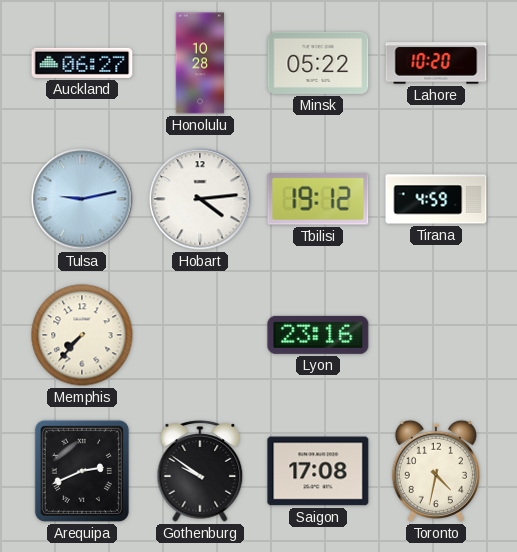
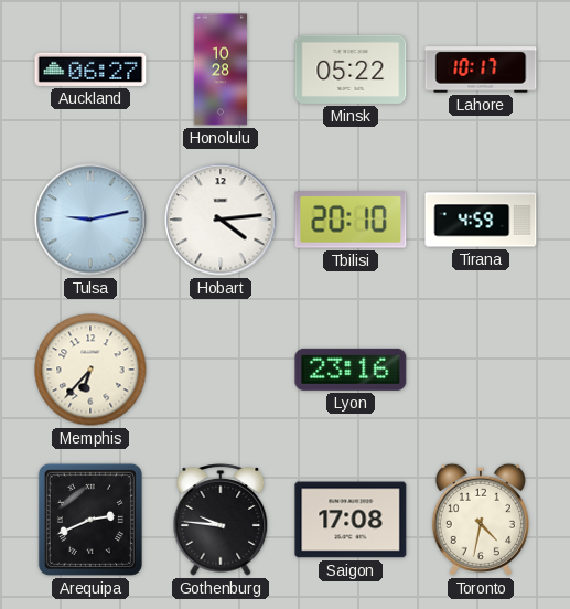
Lahore: 10:20 -> 10:17
Tbilisi: 19:12 -> 20:10
Memphis: 7:37 -> 6:37
Gothenburg: 9:51 -> 9:46
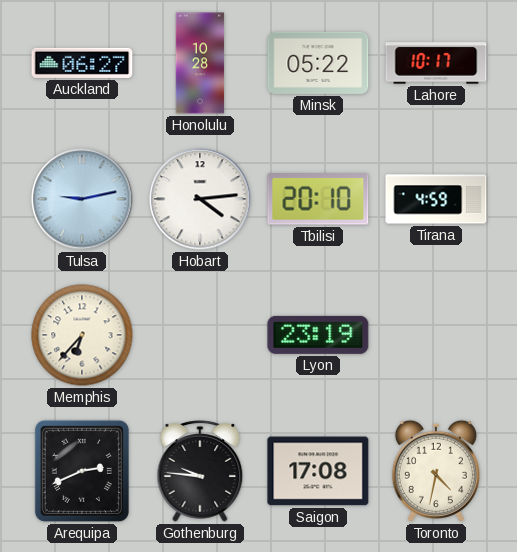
Lyon: 23:16 -> 23:19
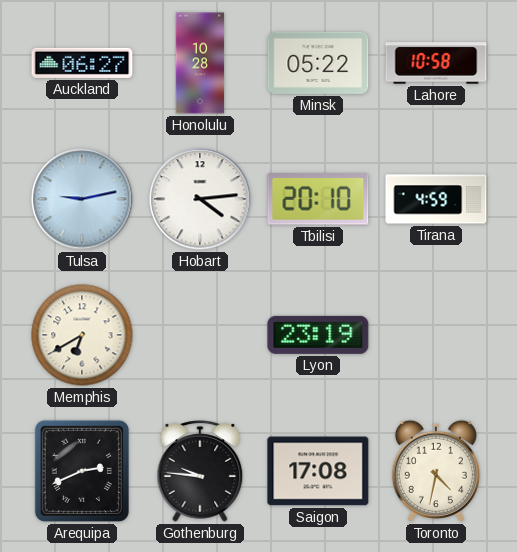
Lahore: 10:17 -> 10:58
Memphis: 6:37 -> 6:40
